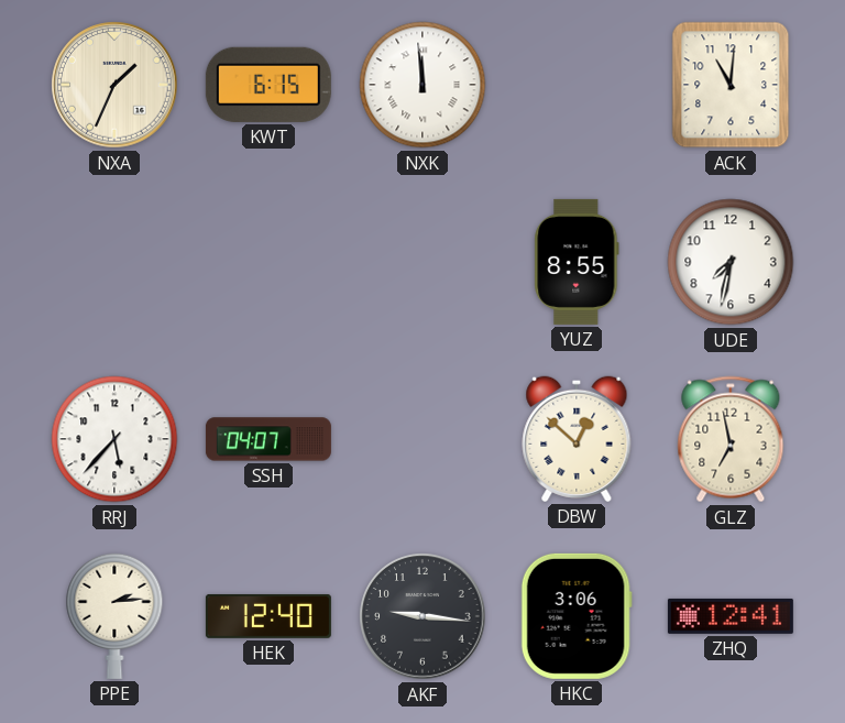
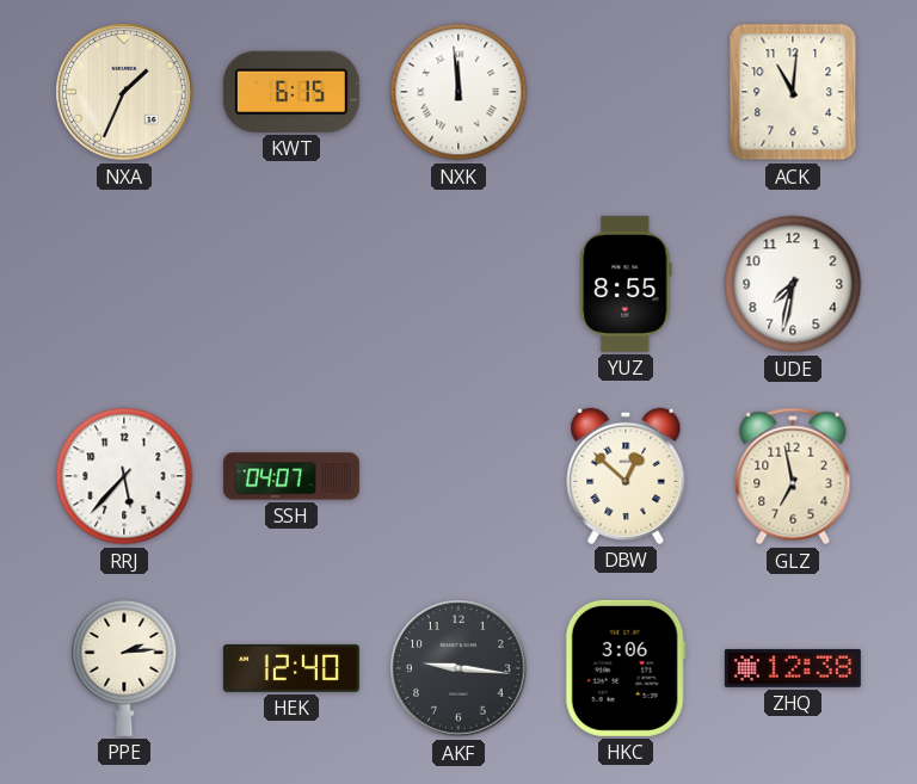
ZHQ: 12:41 -> 12:38
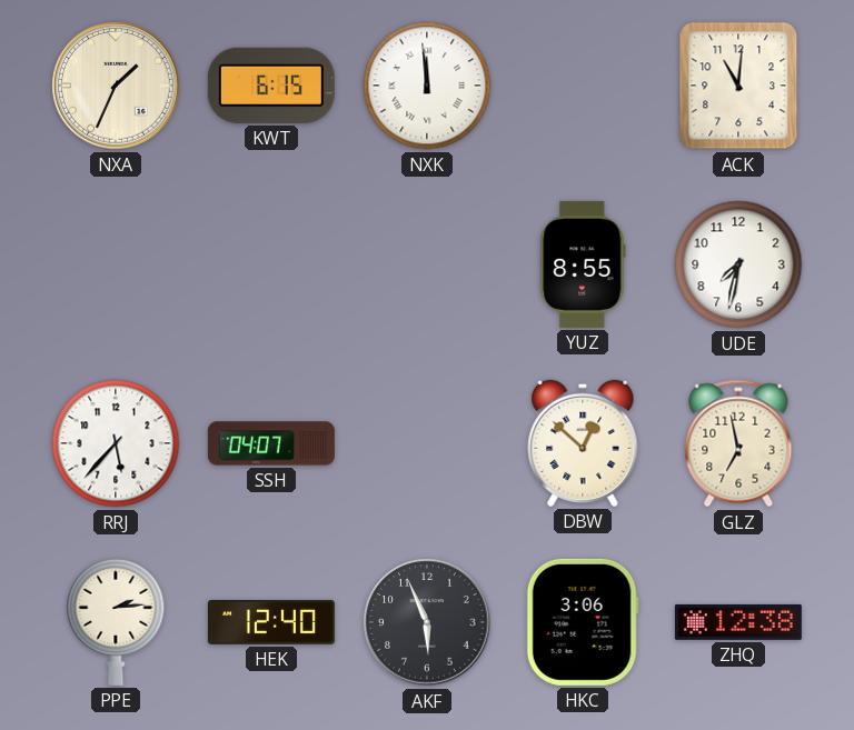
AKF: 9:16 -> 5:56
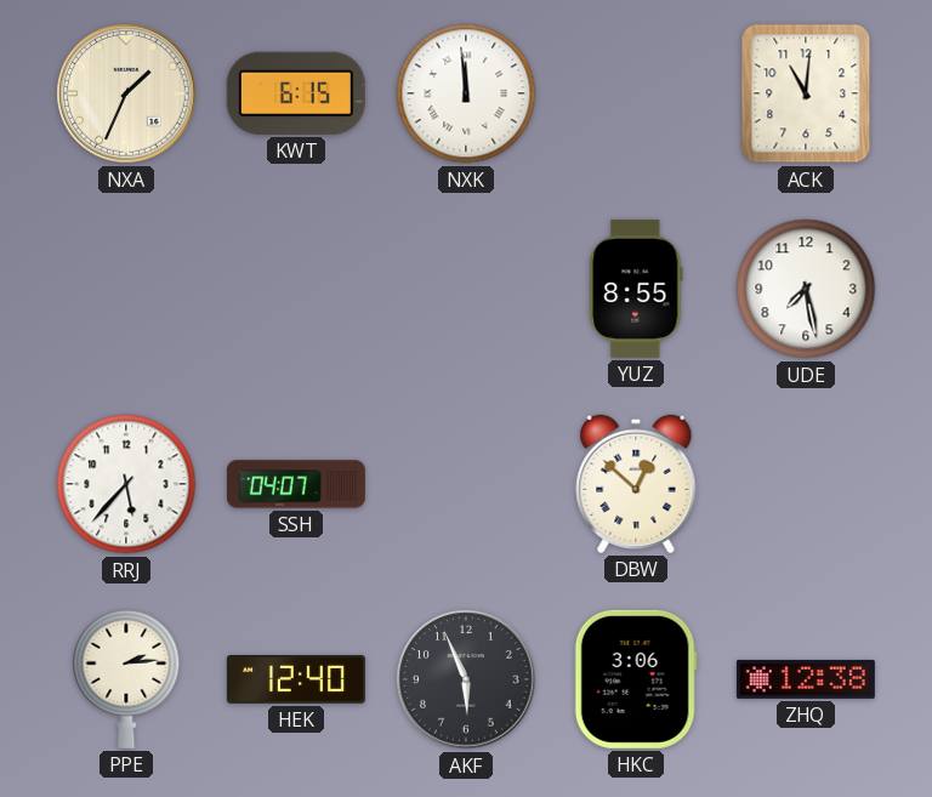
UDE: 7:32 -> 7:28
GLZ: 6:58 -> none
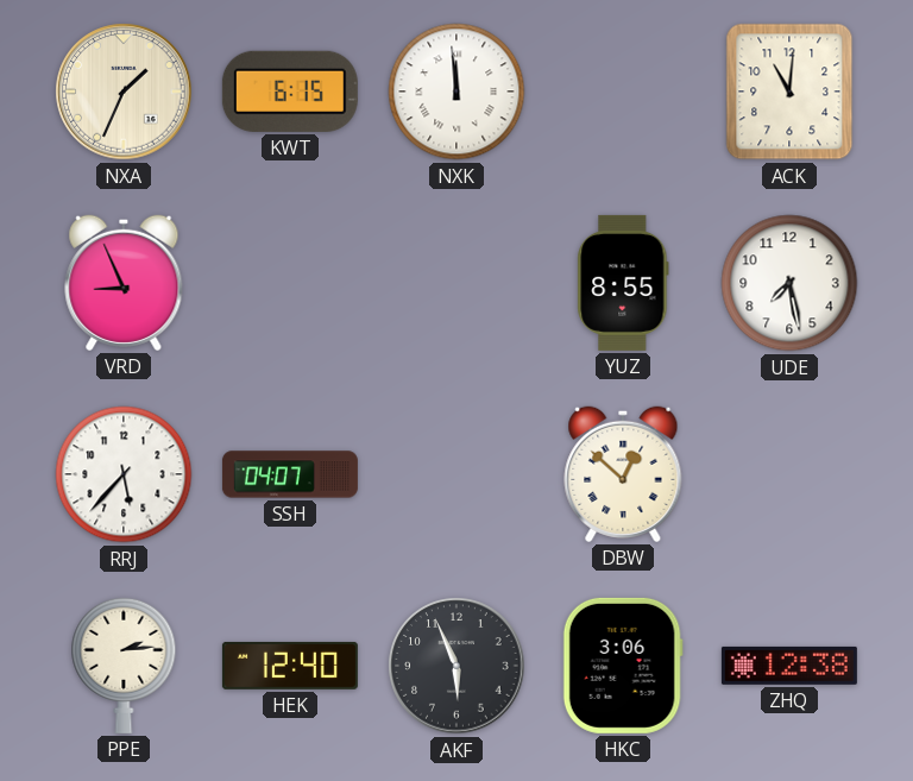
VRD: none -> 8:56
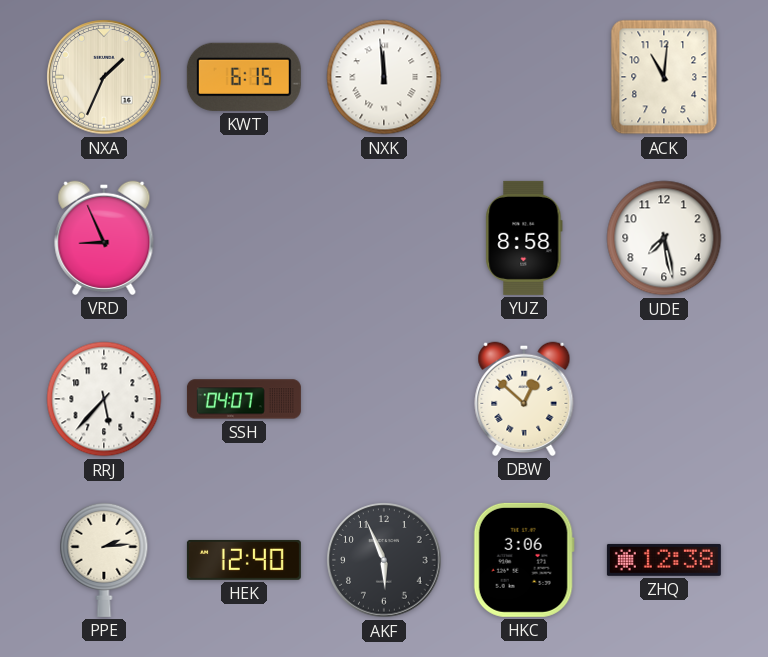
YUZ: 8:55 -> 8:58
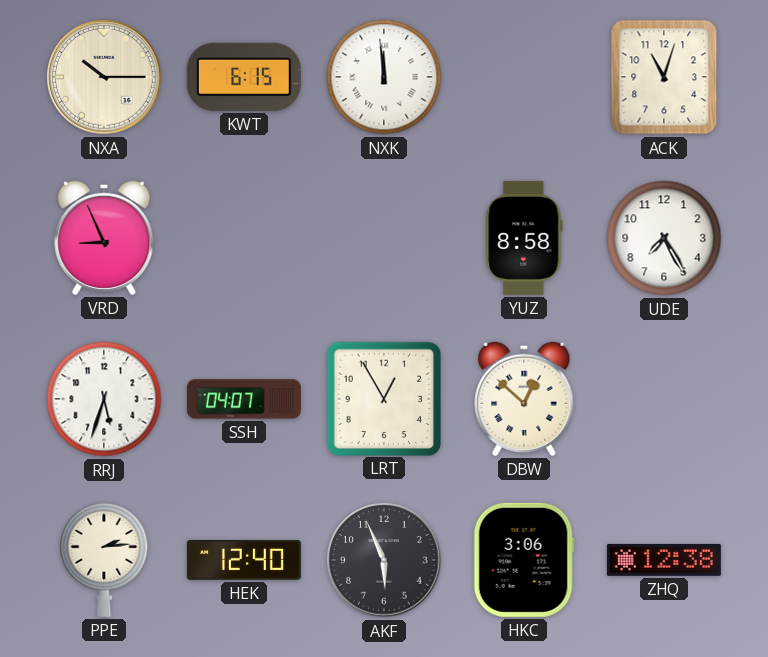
NXA: 1:34 -> 10:15
ACK: 11:01 -> 11:03
UDE: 7:28 -> 7:25
RRJ: 5:37 -> 5:33
LRT: none -> 12:55
